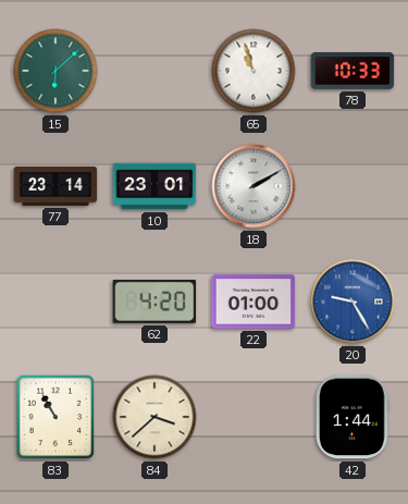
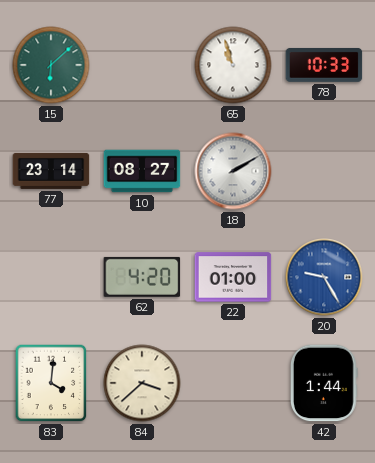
10: 23:01 -> 08:27
83: 10:55 -> 4:01
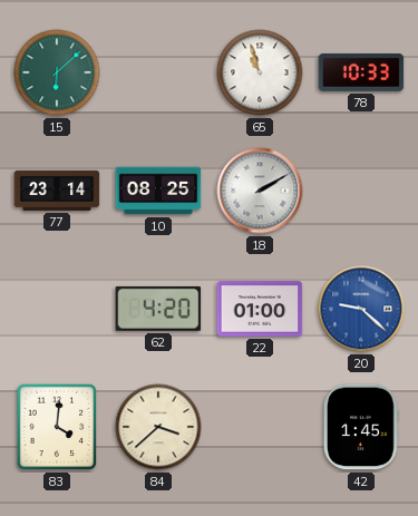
10: 08:27 -> 08:25
20: 9:25 -> 9:22
42: 1:44 -> 1:45
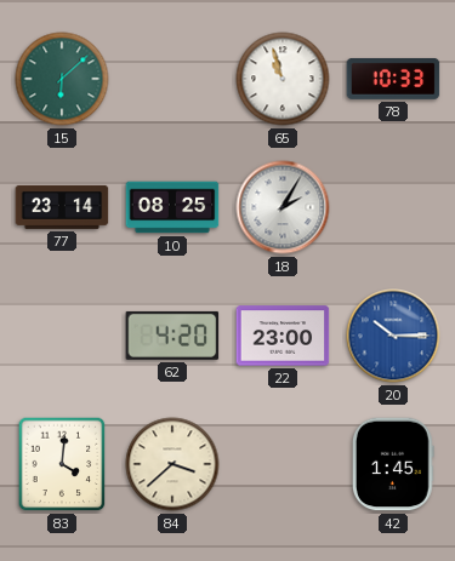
18: 2:10 -> 2:05
22: 01:00 -> 23:00
20: 9:22 -> 10:15
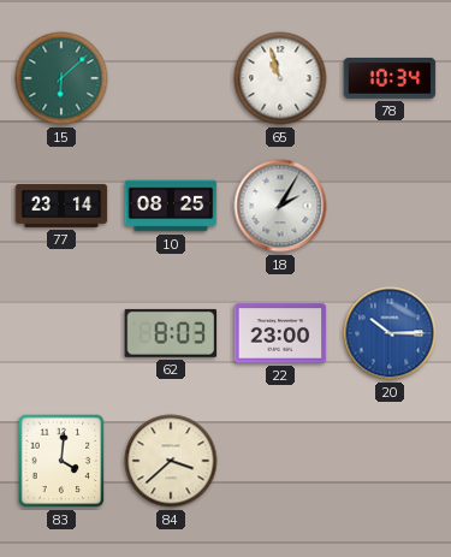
78: 10:33 -> 10:34
62: 4:20 -> 8:03
42: 1:45 -> none
